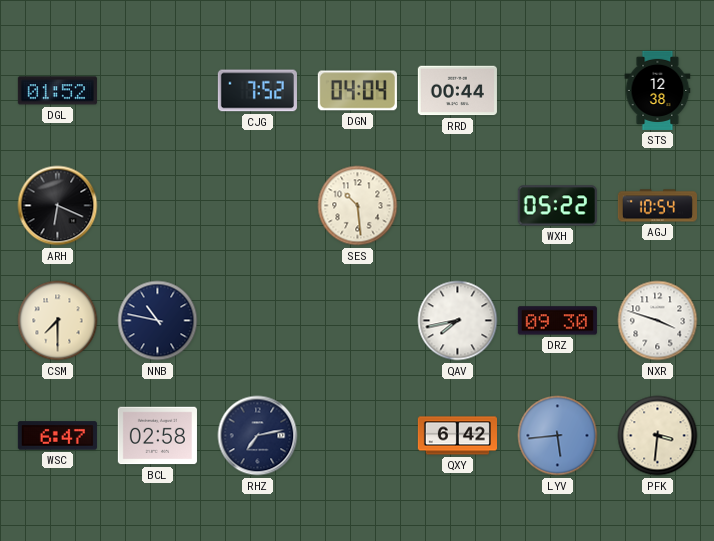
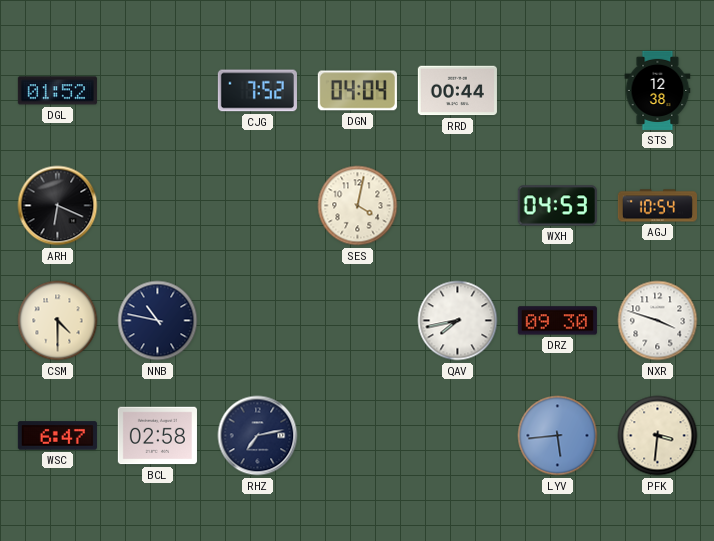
SES: 10:29 -> 4:02
WXH: 05:22 -> 04:53
CSM: 7:30 -> 4:30
QXY: 6:42 -> none
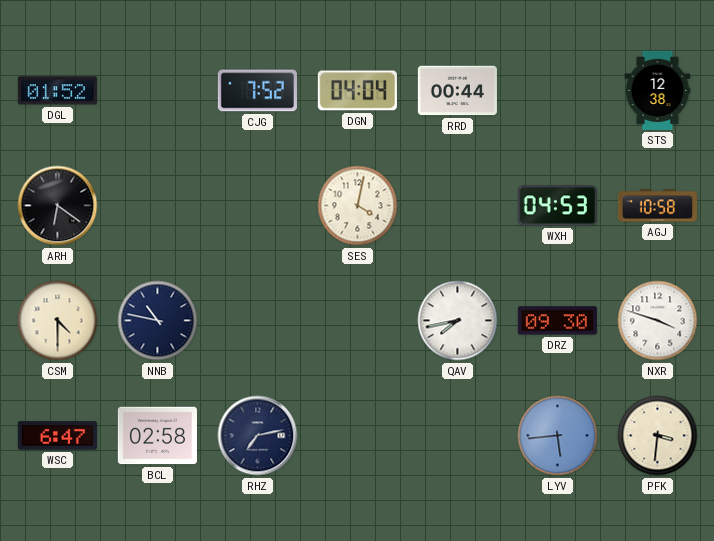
ARH: 6:19 -> 6:21
AGJ: 10:54 -> 10:58
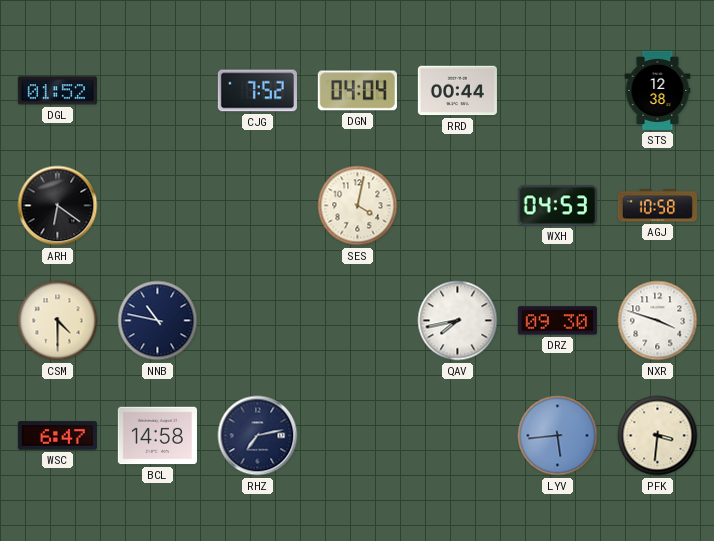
BCL: 02:58 -> 14:58
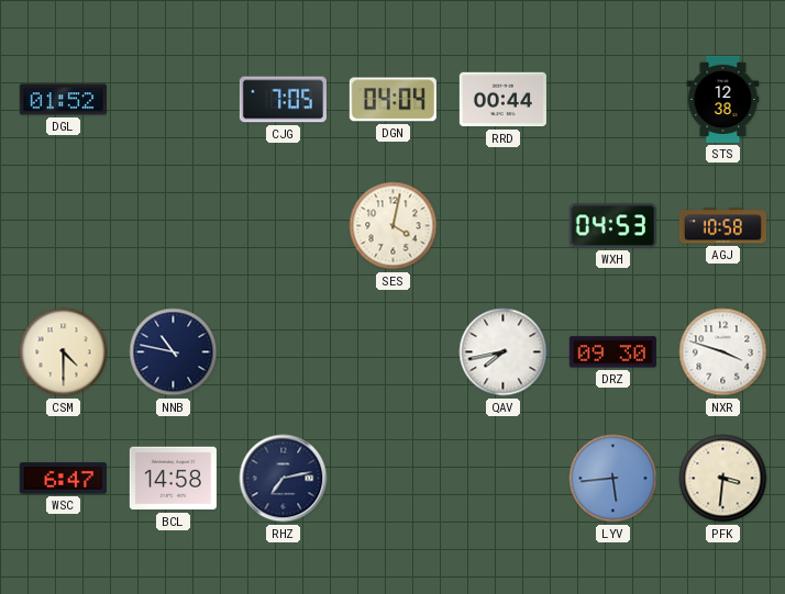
CJG: 7:52 -> 7:05
ARH: 6:21 -> none
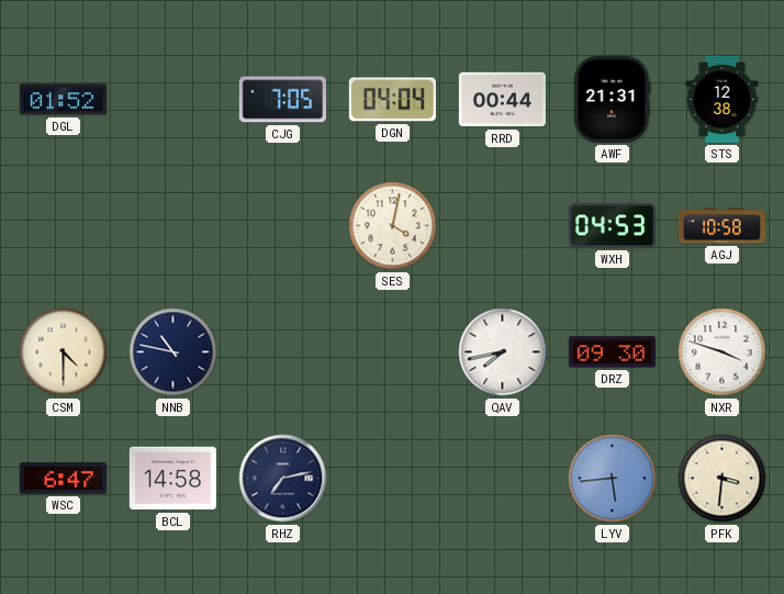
AWF: none -> 21:31
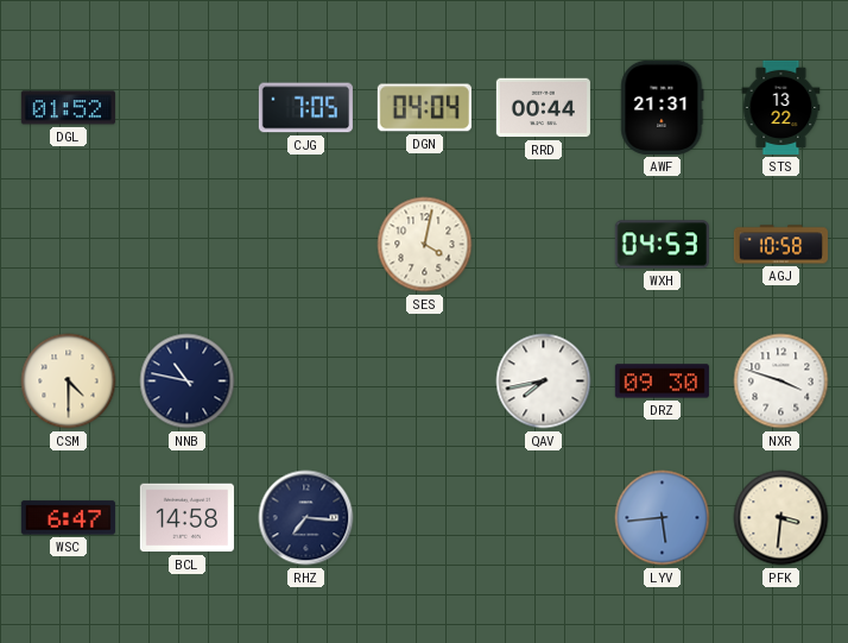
STS: 12:38 -> 13:22
RHZ: 7:13 -> 7:16
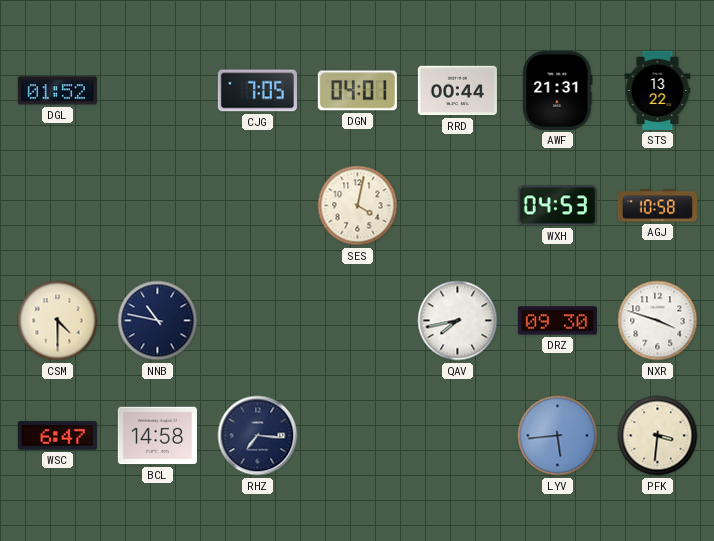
DGN: 04:04 -> 04:01
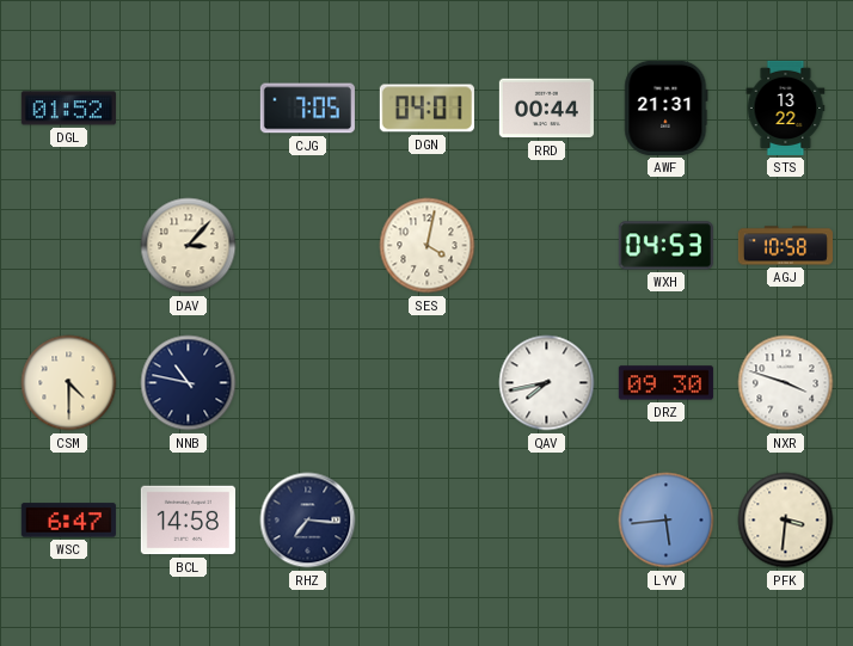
DAV: none -> 3:07
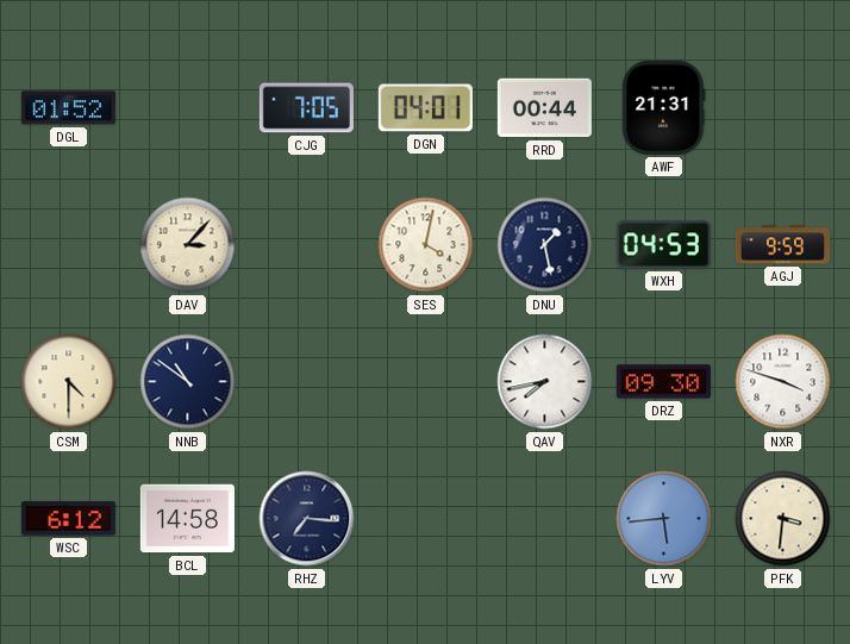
STS: 13:22 -> none
DNU: none -> 1:28
AGJ: 10:58 -> 9:59
NNB: 10:47 -> 10:51
WSC: 6:47 -> 6:12
